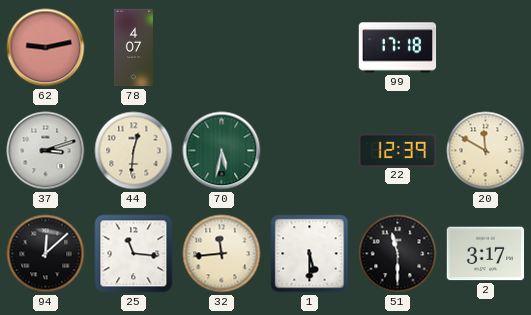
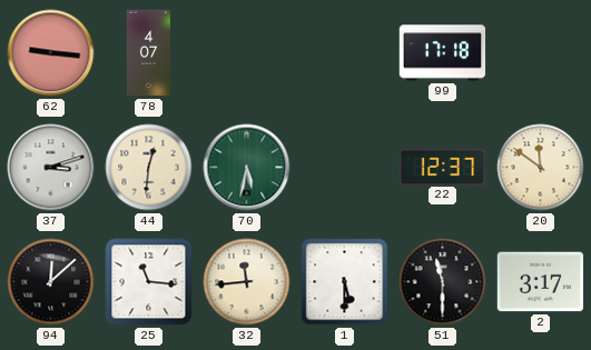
62: 9:13 -> 9:16
22: 12:39 -> 12:37
20: 11:50 -> 11:51
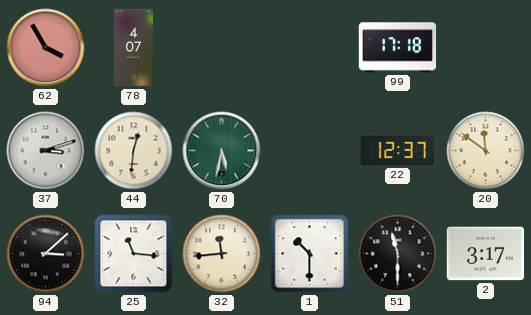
62: 9:16 -> 3:55
94: 12:08 -> 3:08
1: 5:30 -> 10:30
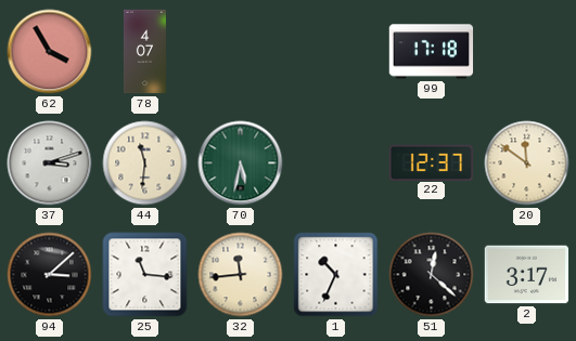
44: 12:31 -> 11:31
1: 10:30 -> 10:34
51: 11:30 -> 12:22
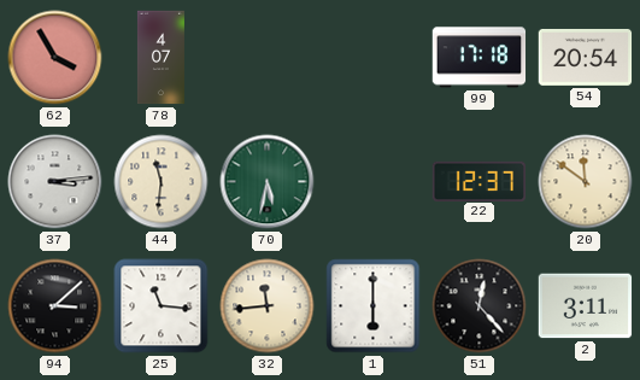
54: none -> 20:54
37: 3:12 -> 3:14
1: 10:34 -> 6:00
51: 12:22 -> 12:23
2: 3:17 -> 3:11
